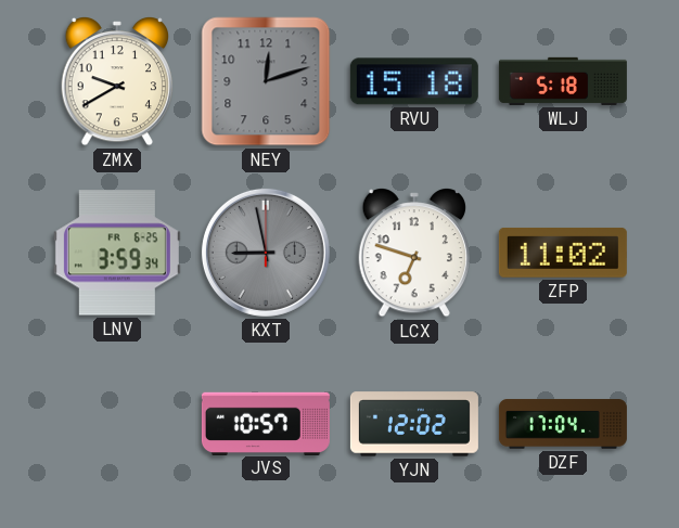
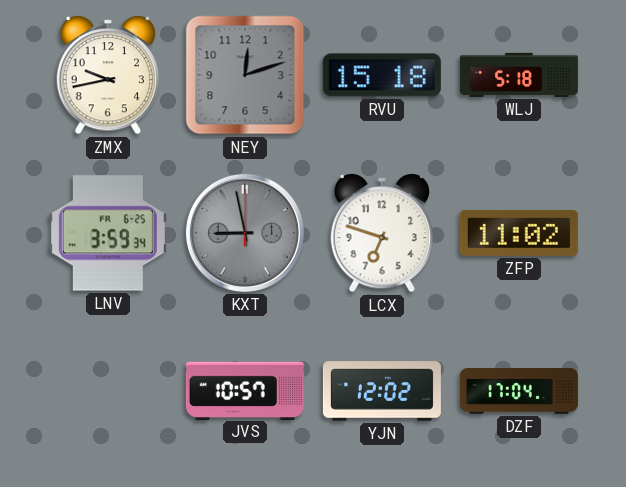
ZMX: 9:40 -> 9:43
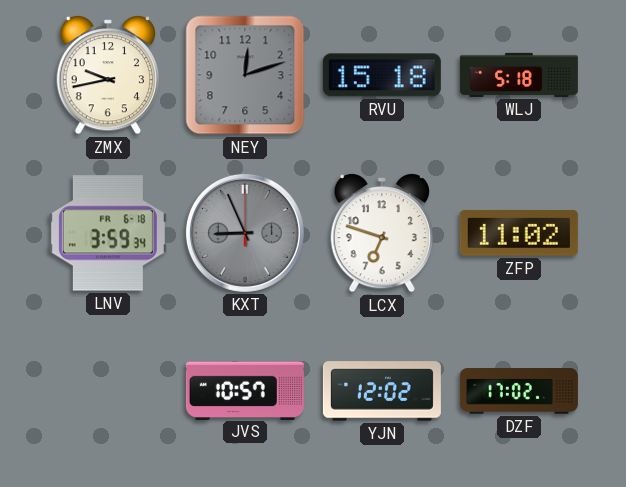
LNV date: FR 6-25 -> FR 6-18
KXT: 8:58 -> 8:56
DZF: 17:04 -> 17:02
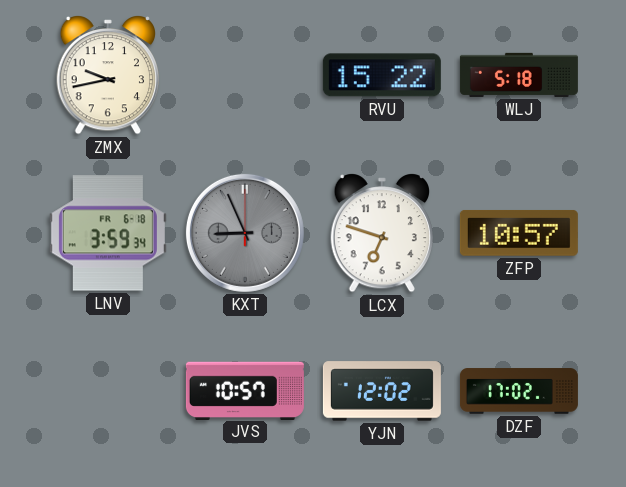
NEY: 12:12 -> none
RVU: 15:18 -> 15:22
ZFP: 11:02 -> 10:57
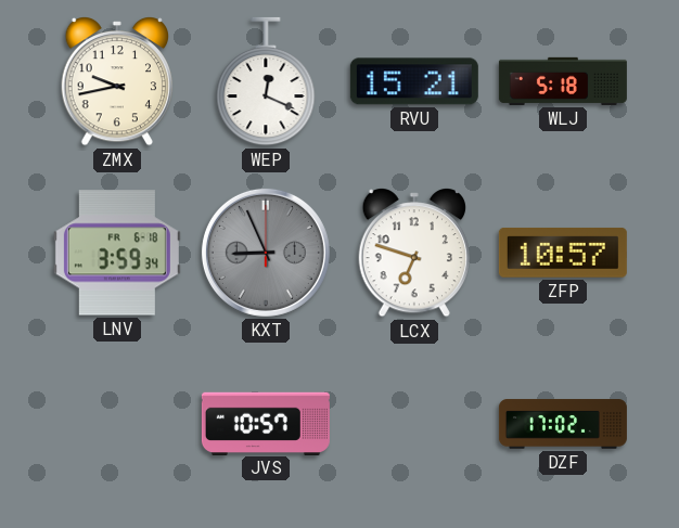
WEP: none -> 12:19
RVU: 15:22 -> 15:21
YJN: 12:02 -> none
